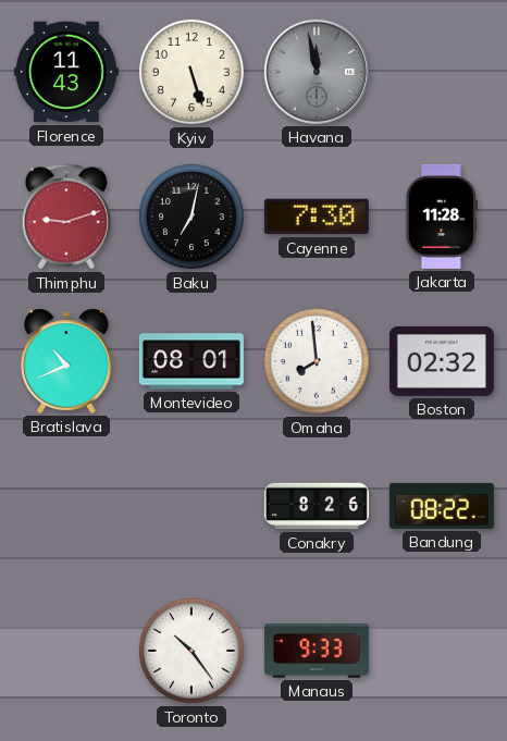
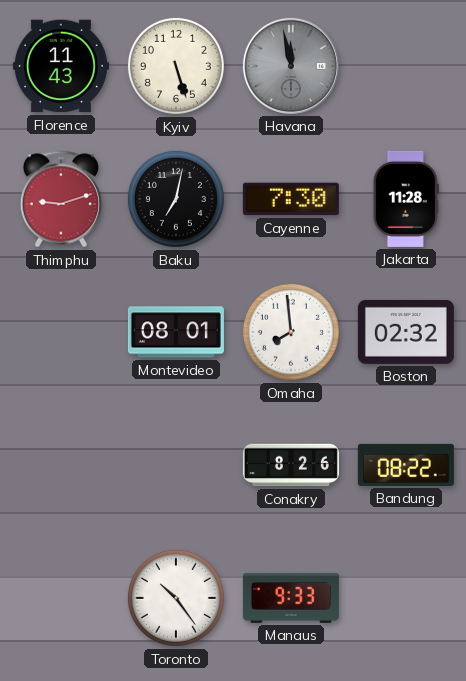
Bratislava: 10:41 -> none
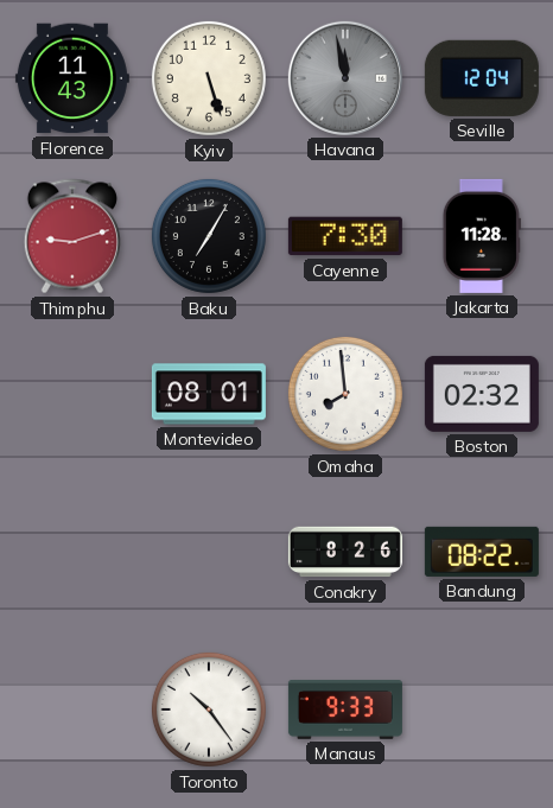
Seville: none -> 12:04
Baku: 7:02 -> 7:05
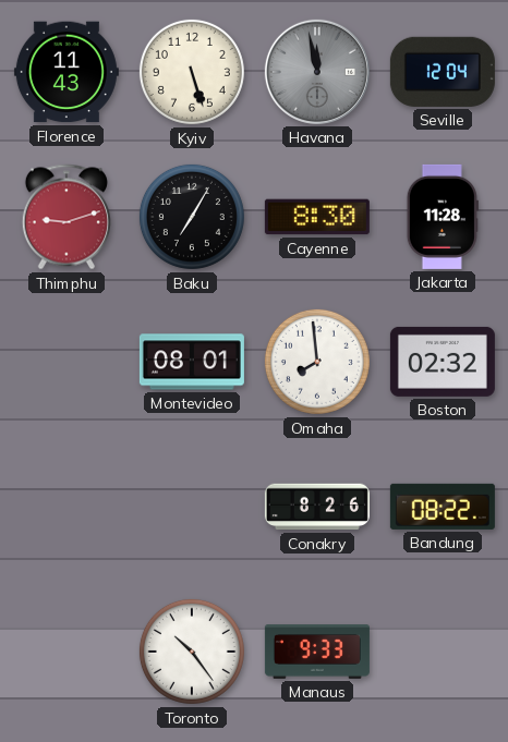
Cayenne: 7:30 -> 8:30
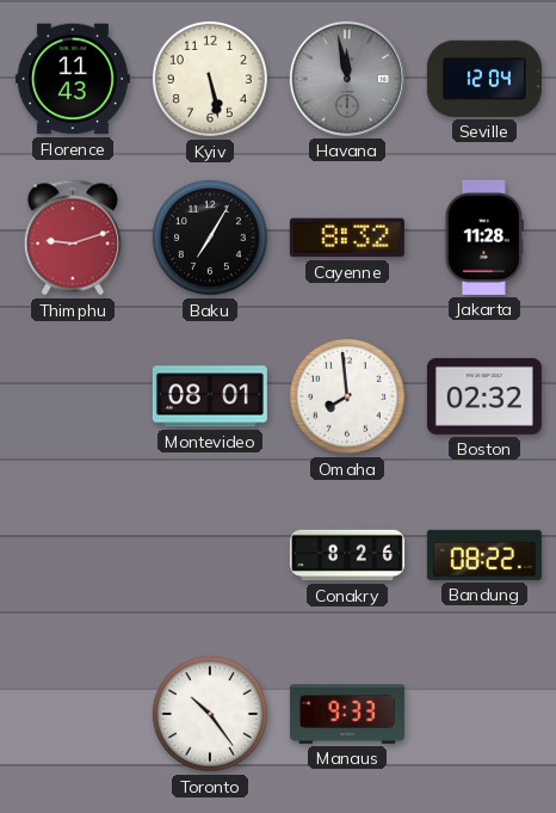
Kyiv: 5:27 -> 5:28
Cayenne: 8:30 -> 8:32
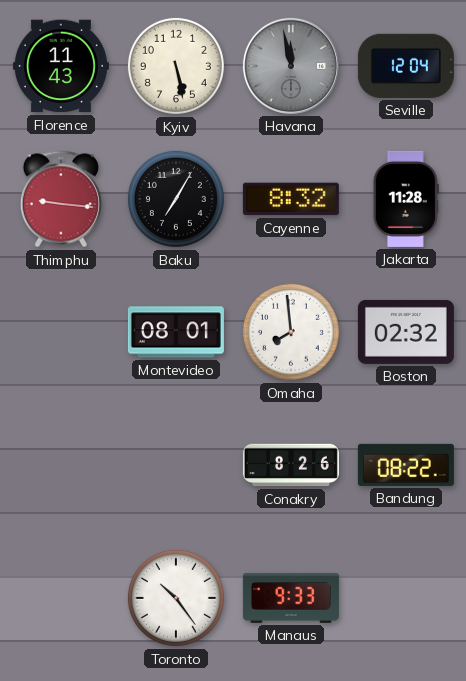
Thimphu: 9:12 -> 9:16
